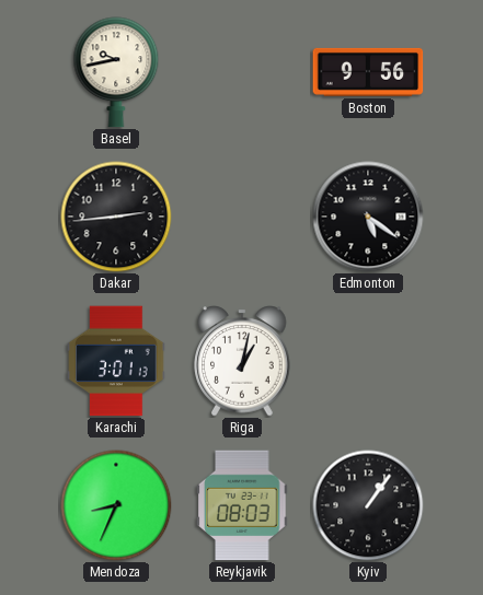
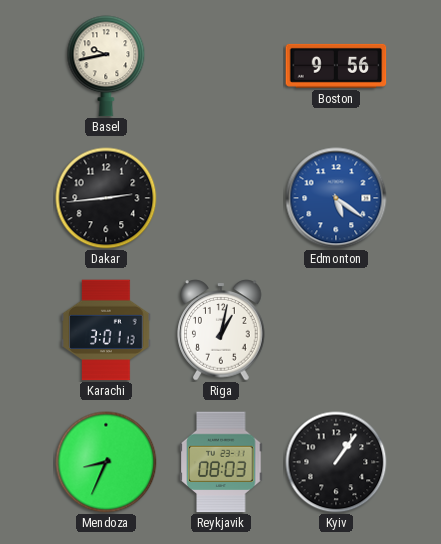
Edmonton dial: black -> blue
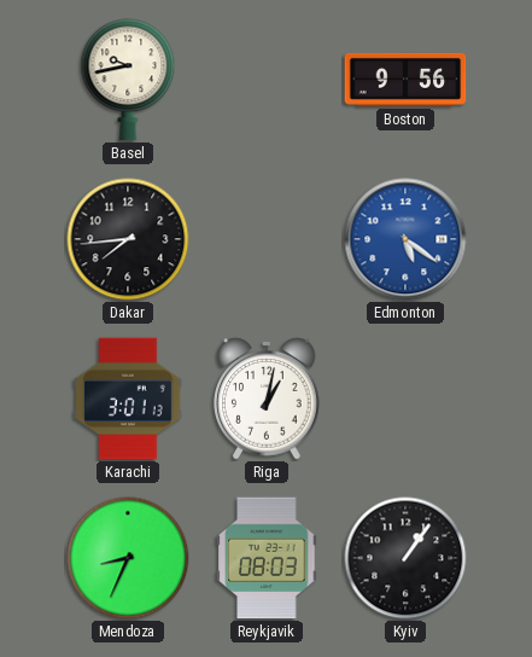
Dakar: 2:44 -> 7:44
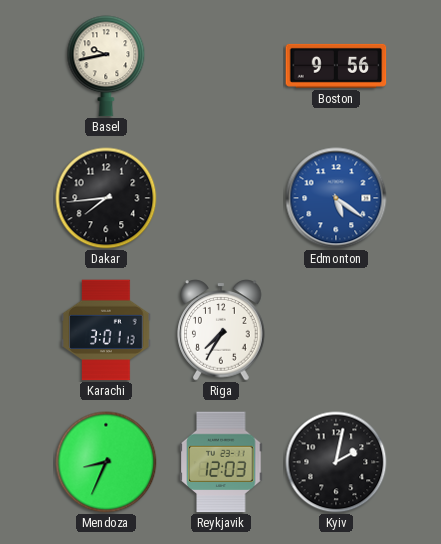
Riga: 1:02 -> 7:35
Reykjavik: 08:03 -> 12:03
Kyiv: 1:06 -> 2:02
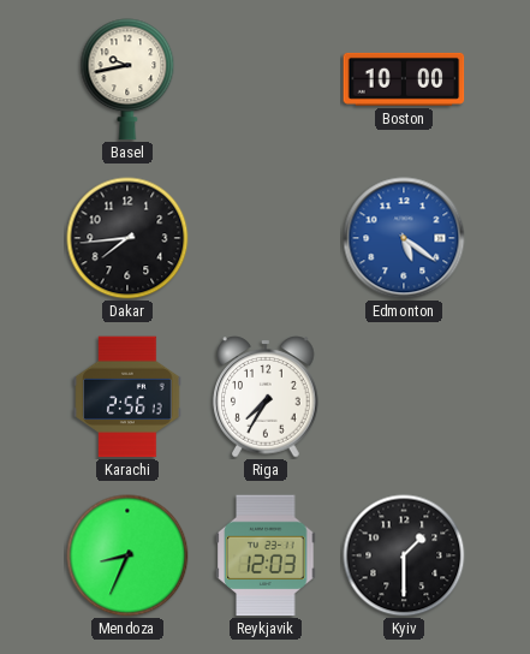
Boston: 9:56 -> 10:00
Karachi: 3:01 -> 2:56
Kyiv: 2:02 -> 1:30
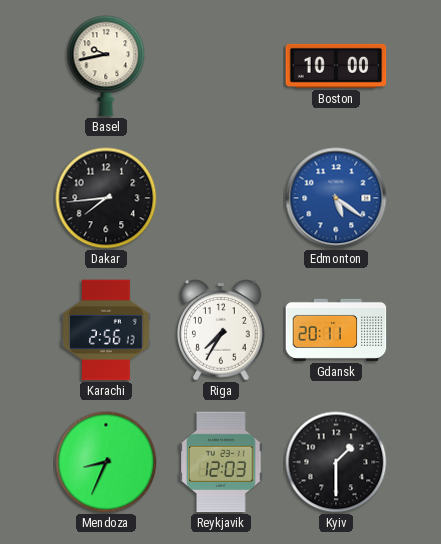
Gdansk: none -> 20:11
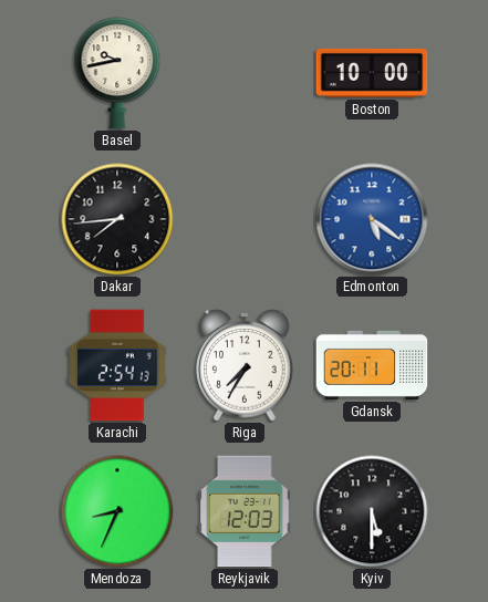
Karachi: 2:56 -> 2:54
Kyiv: 1:30 -> 5:30
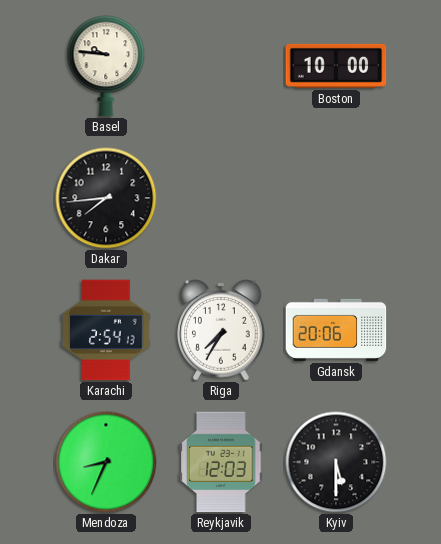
Basel: 9:43 -> 9:46
Edmonton: 5:21 -> none
Gdansk: 20:11 -> 20:06
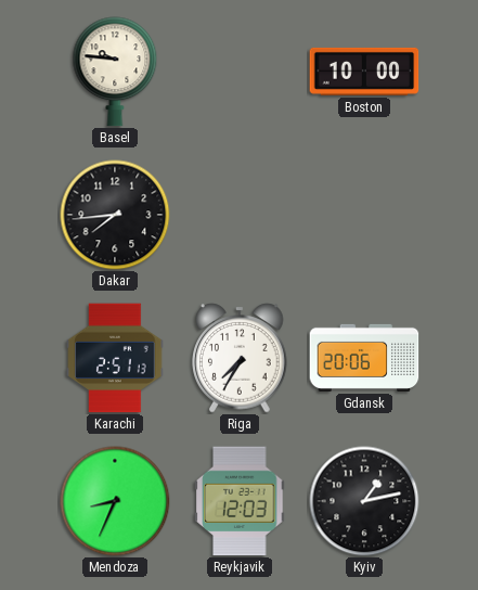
Karachi: 2:54 -> 2:51
Kyiv: 5:30 -> 1:13
